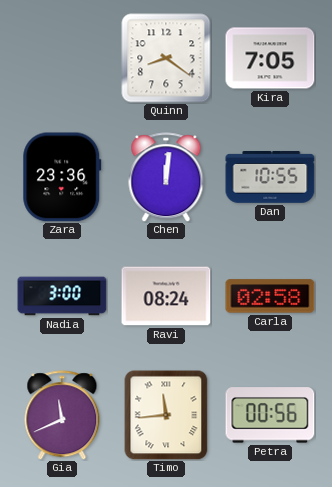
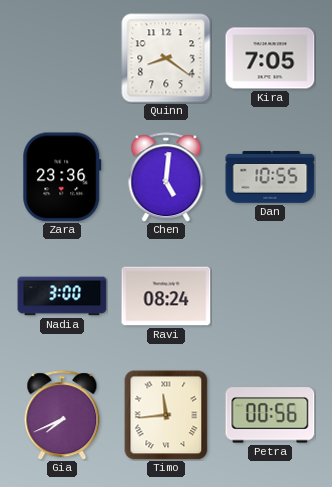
Chen: 12:01 -> 5:01
Carla: 02:58 -> none
Gia: 11:41 -> 7:41
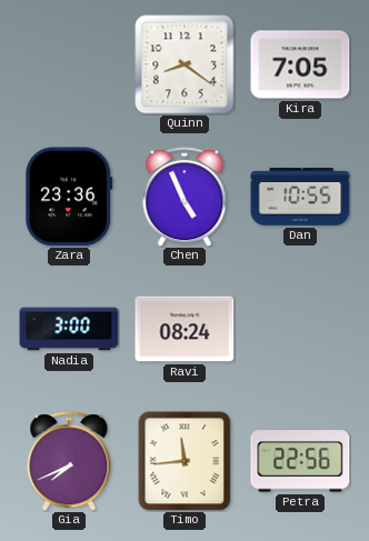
Chen: 5:01 -> 4:56
Petra: 00:56 -> 22:56
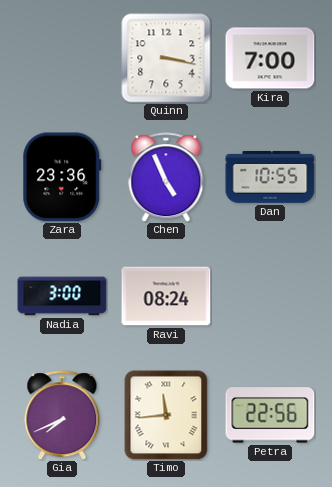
Quinn: 8:21 -> 3:17
Kira: 7:05 -> 7:00
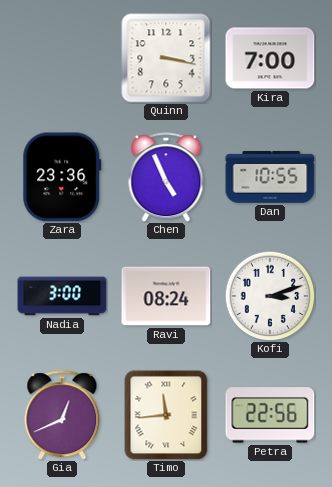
Kofi: none -> 3:12
Gia: 7:41 -> 12:41
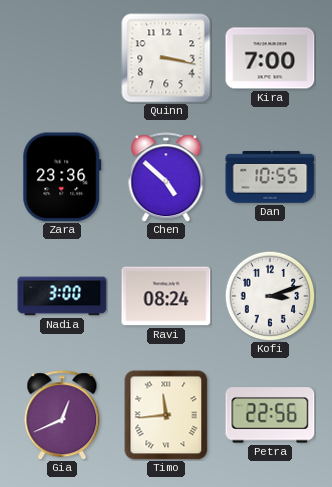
Chen: 4:56 -> 4:52
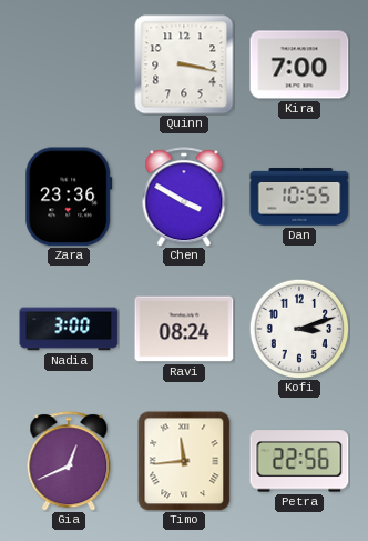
Chen: 4:52 -> 3:50
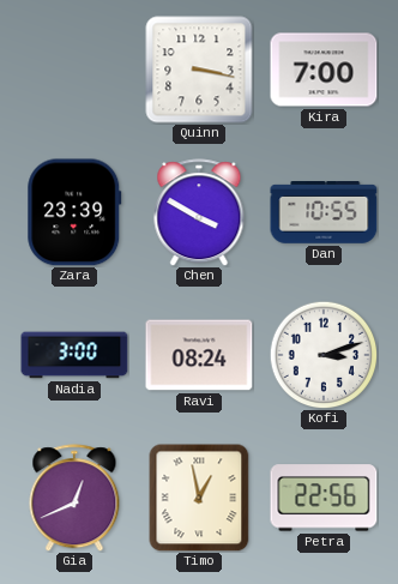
Zara: 23:36 -> 23:39
Timo: 11:44 -> 12:58
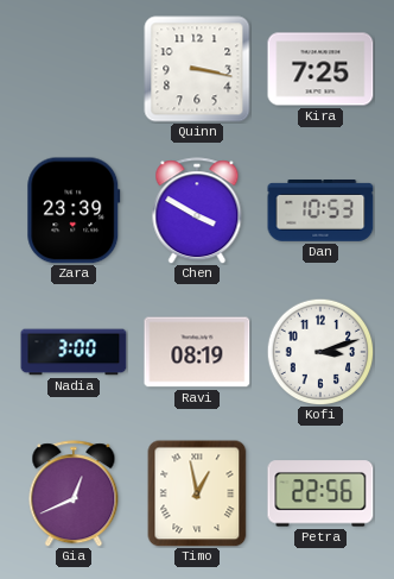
Kira: 7:00 -> 7:25
Dan: 10:55 -> 10:53
Ravi: 08:24 -> 08:19
